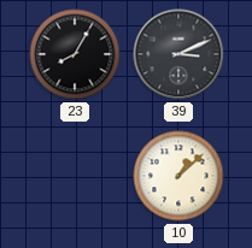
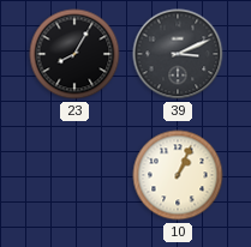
10: 1:08 -> 1:04
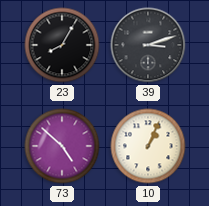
39: 3:11 -> 3:12
73: none -> 4:52
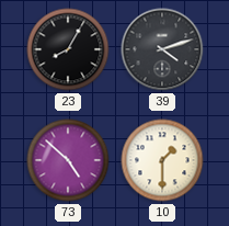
39: 3:12 -> 4:12
10: 1:04 -> 1:30
